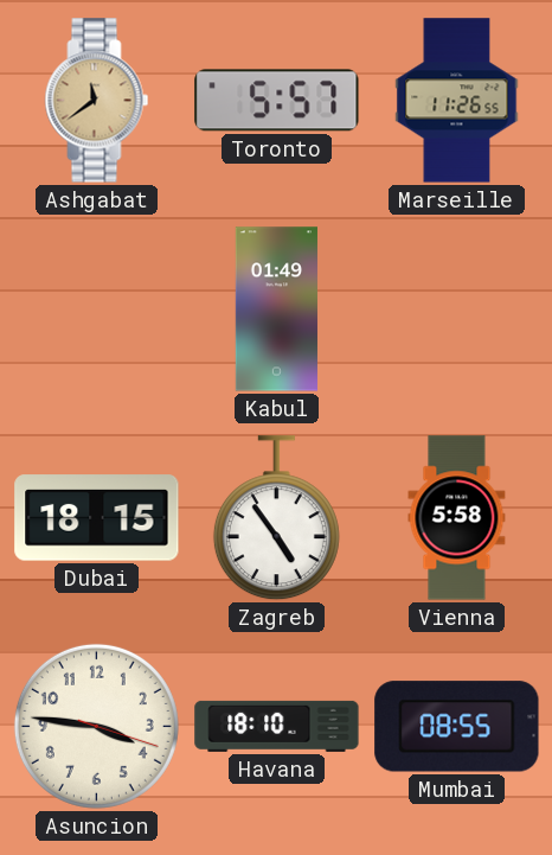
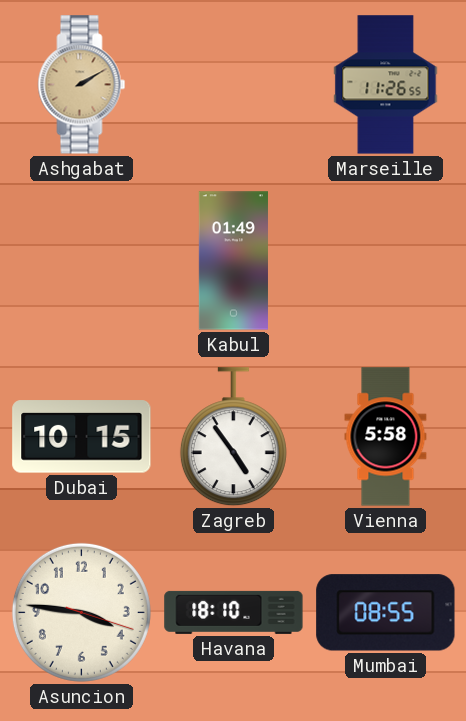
Ashgabat: 11:39 -> 2:10
Toronto: 5:57 -> none
Dubai: 18:15 -> 10:15
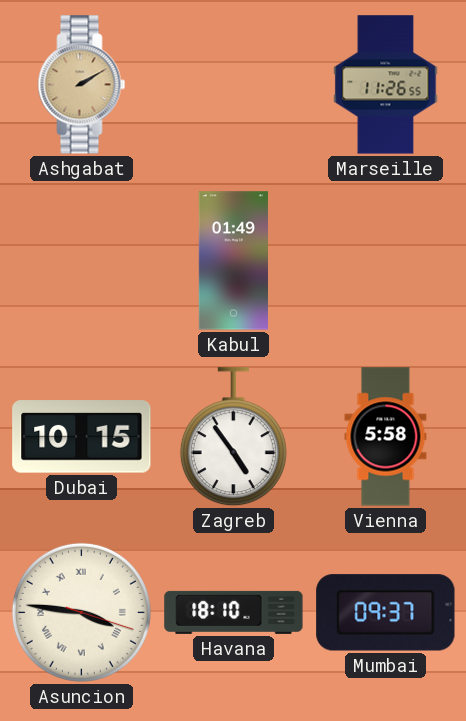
Asuncion numerals: Arabic -> Roman
Mumbai: 08:55 -> 09:37
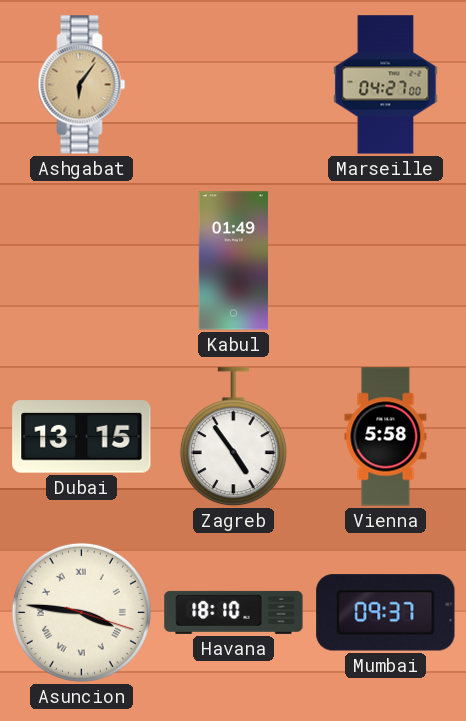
Ashgabat: 2:10 -> 6:06
Marseille: 11:26 -> 04:27
Dubai: 10:15 -> 13:15
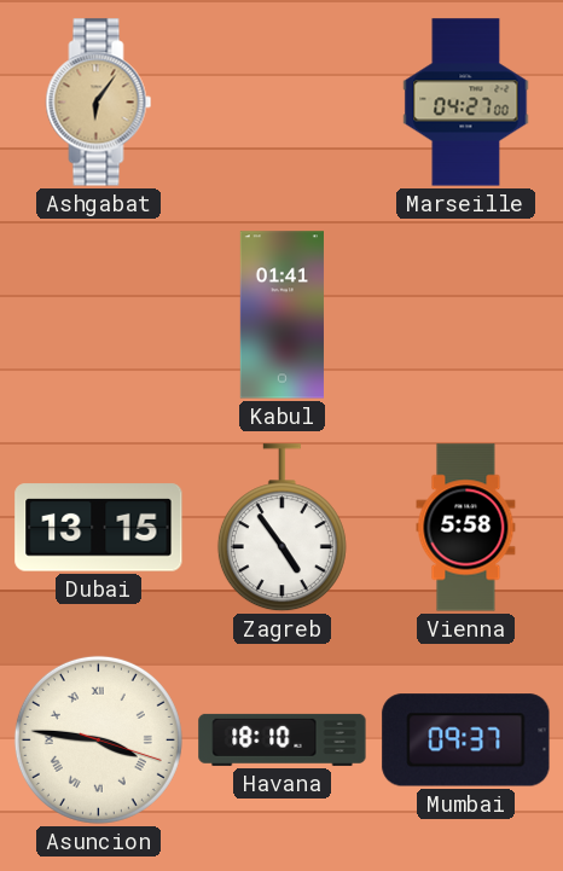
Kabul: 01:49 -> 01:41
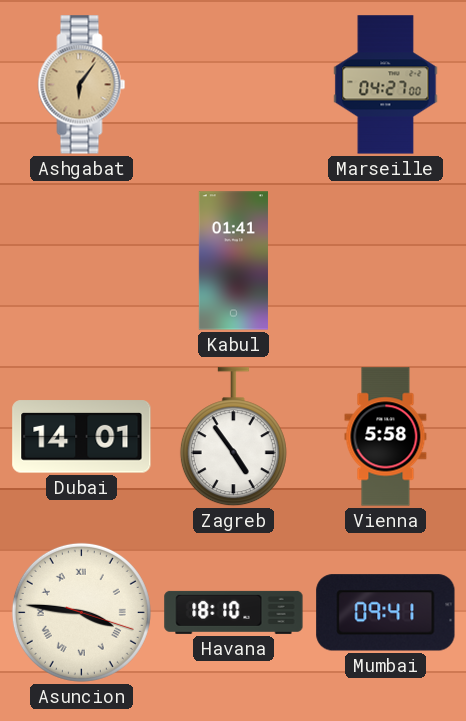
Dubai: 13:15 -> 14:01
Mumbai: 09:37 -> 09:41
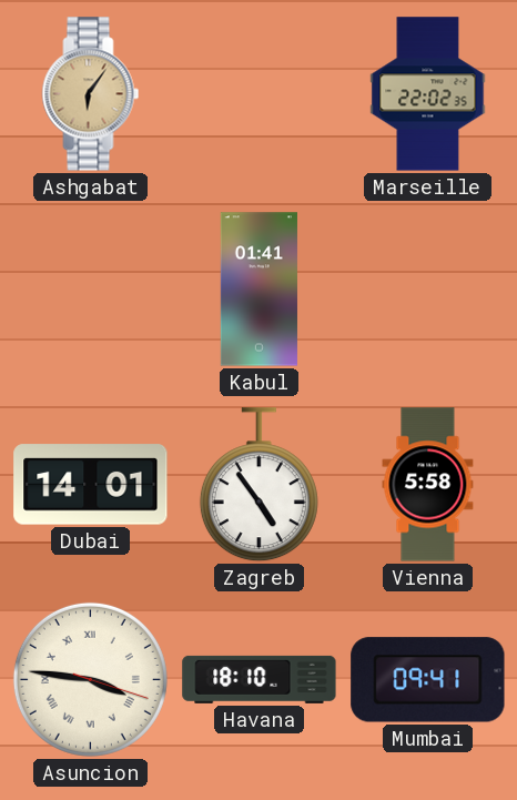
Marseille: 04:27 -> 22:02
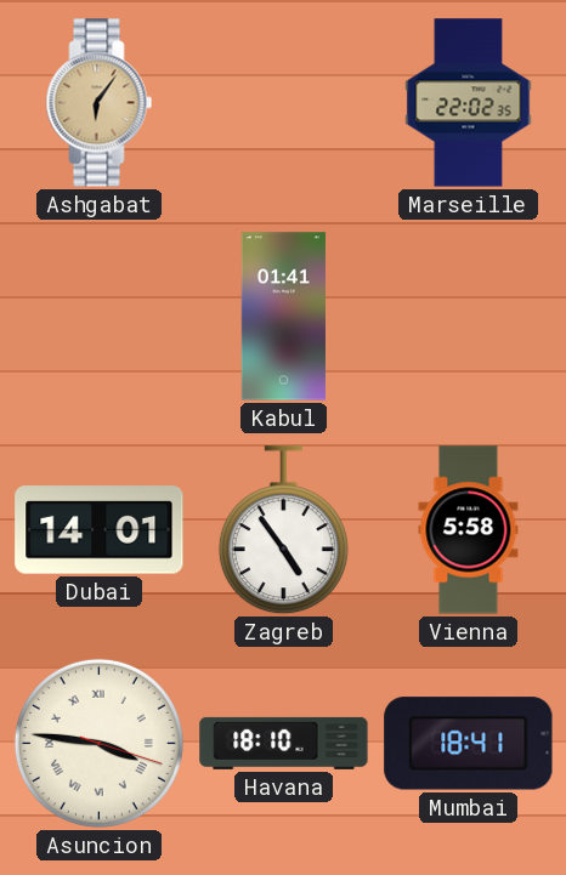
Mumbai: 09:41 -> 18:41
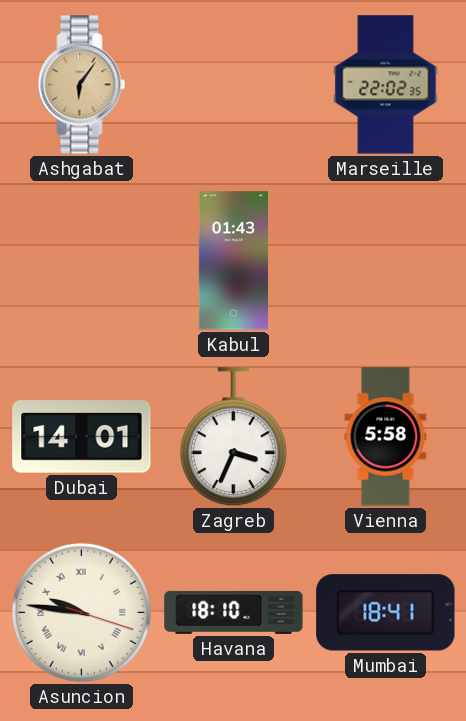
Kabul: 01:41 -> 01:43
Zagreb: 4:54 -> 3:34
Asuncion: 3:46 -> 9:46
